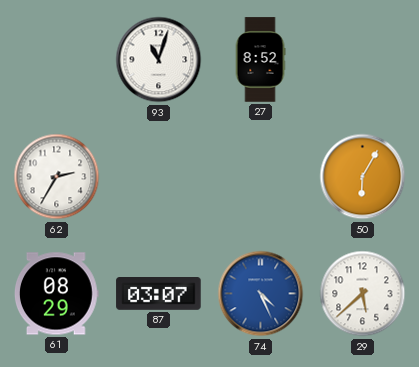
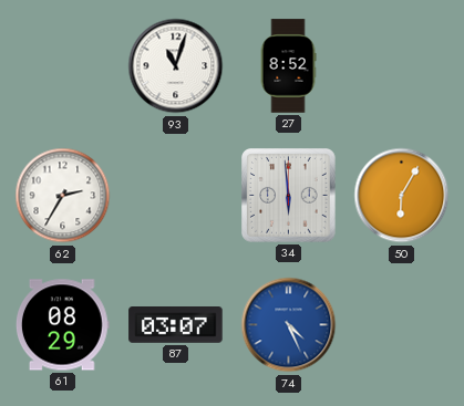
34: none -> 5:59
29: 5:38 -> none
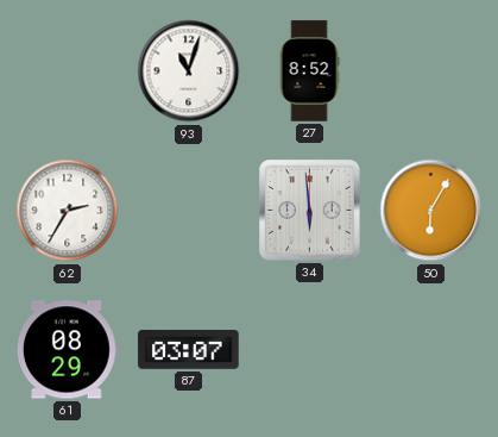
74: 4:26 -> none
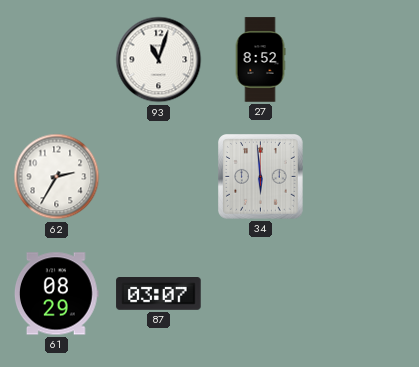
50: 6:05 -> none
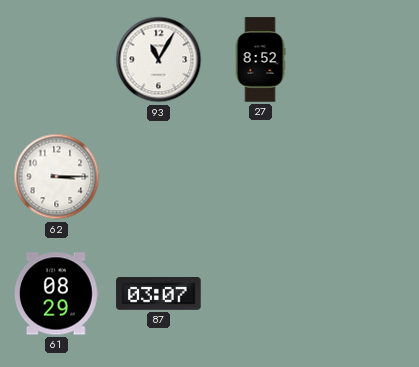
93: 11:03 -> 11:05
62: 2:35 -> 3:15
34: 5:59 -> none
